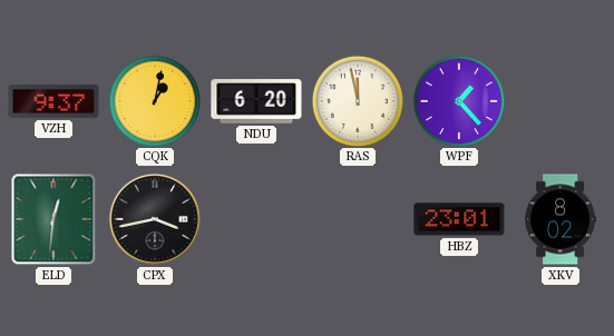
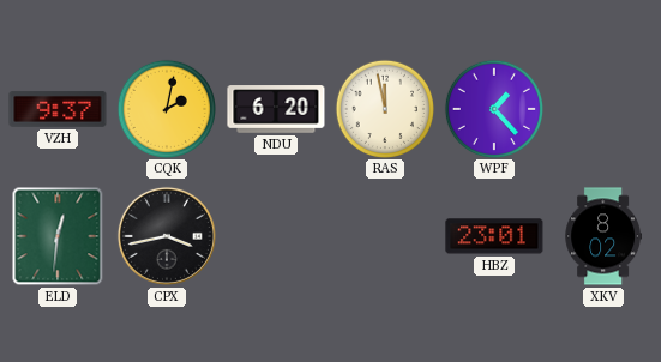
CQK: 1:02 -> 2:02
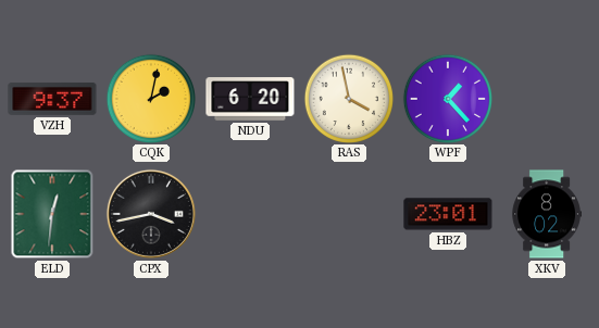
RAS: 11:58 -> 3:58
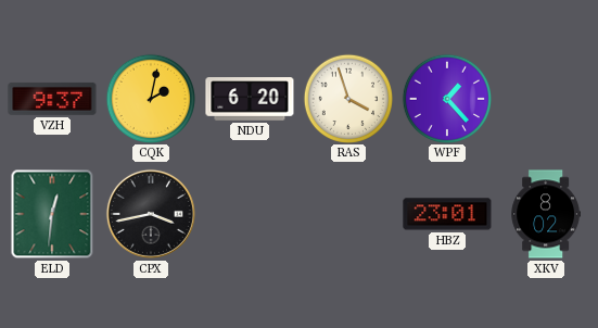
RAS: 3:58 -> 3:57
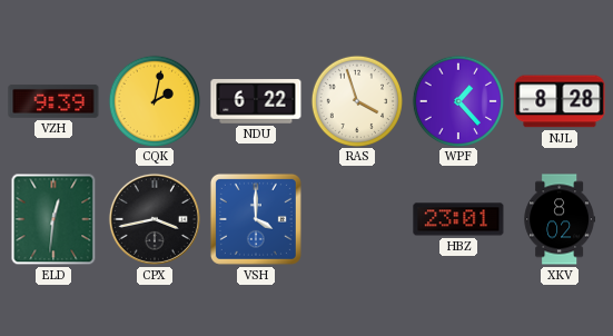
VZH: 9:37 -> 9:39
NDU: 6:20 -> 6:22
NJL: none -> 8:28
VSH: none -> 4:00
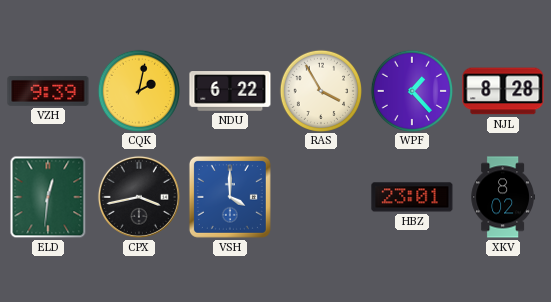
RAS: 3:57 -> 3:55
